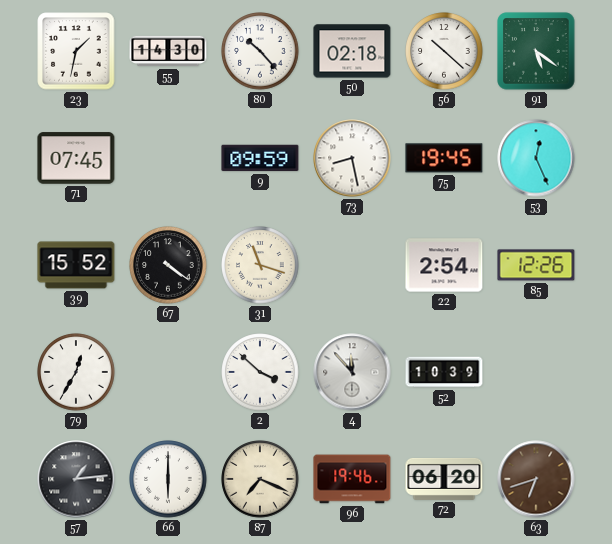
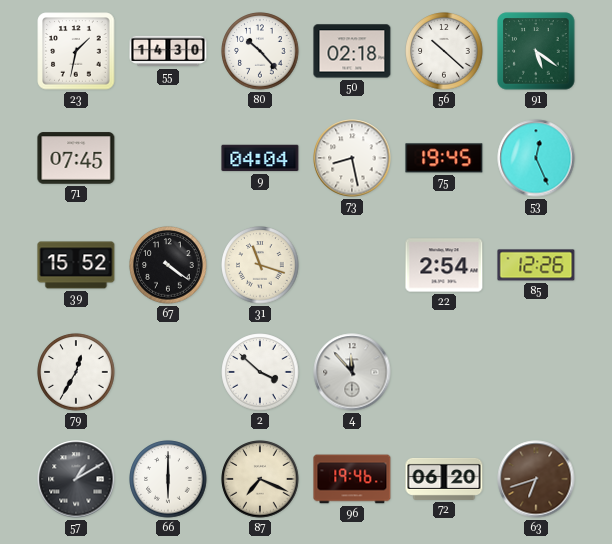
9: 09:59 -> 04:04
52: 10:39 -> none
57: 1:14 -> 1:10
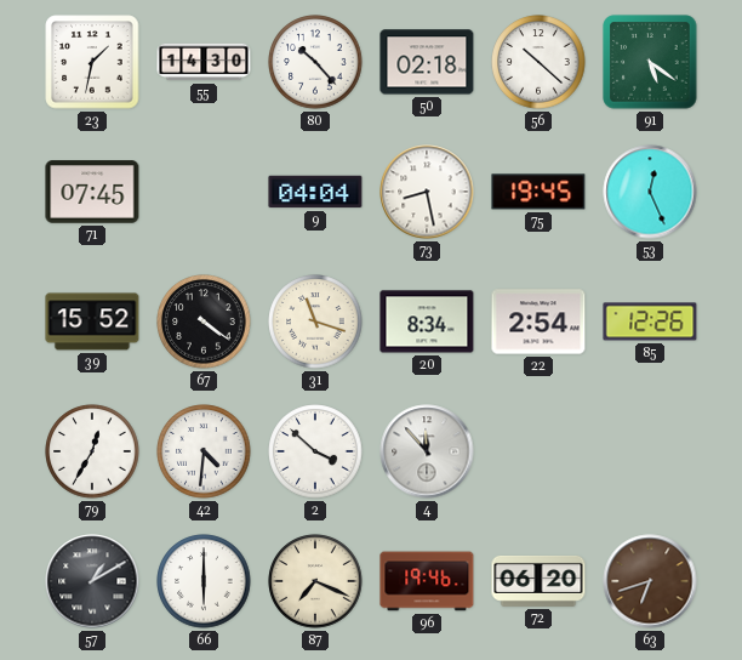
20: none -> 8:34
42: none -> 4:31
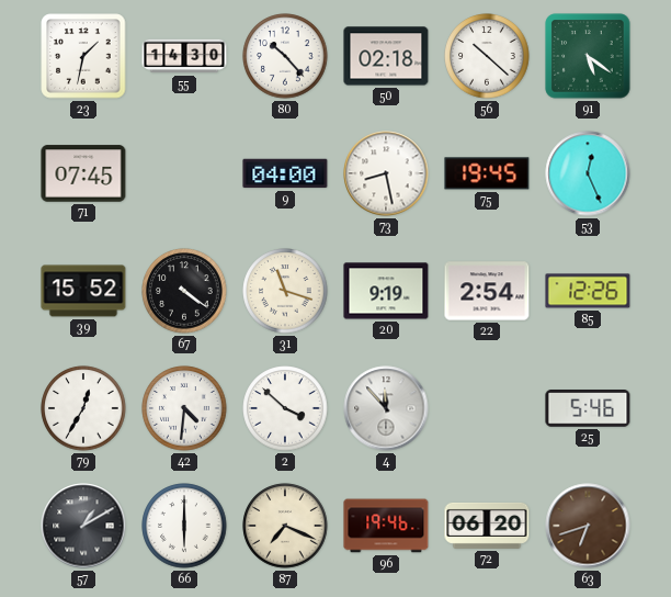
9: 04:04 -> 04:00
20: 8:34 -> 9:19
25: none -> 5:46
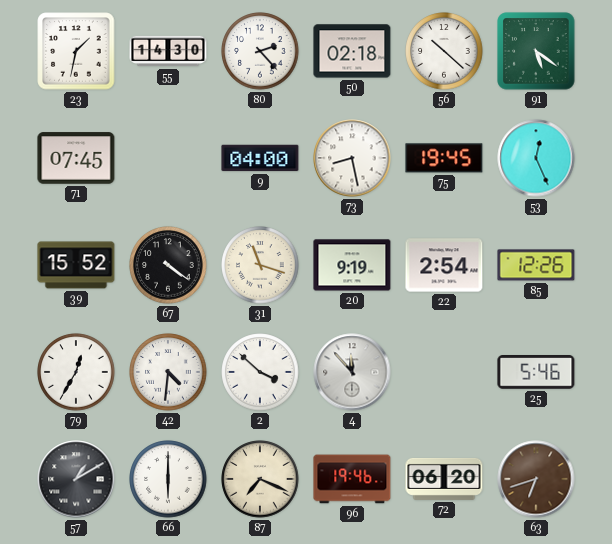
80: 10:23 -> 2:23
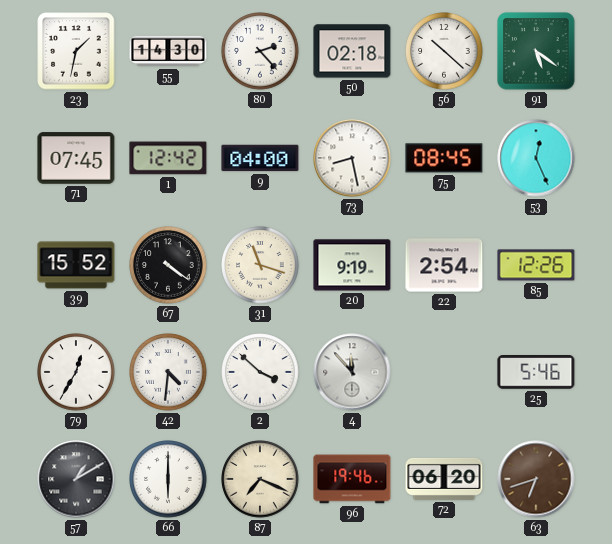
1: none -> 12:42
75: 19:45 -> 08:45
